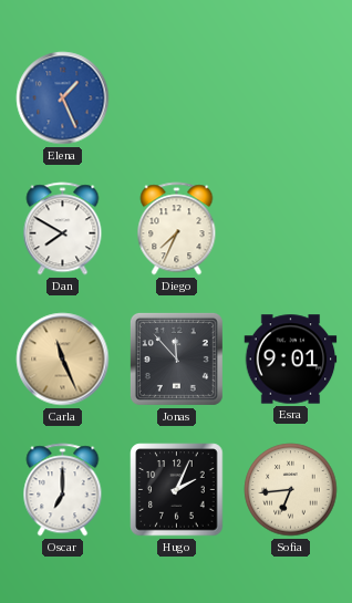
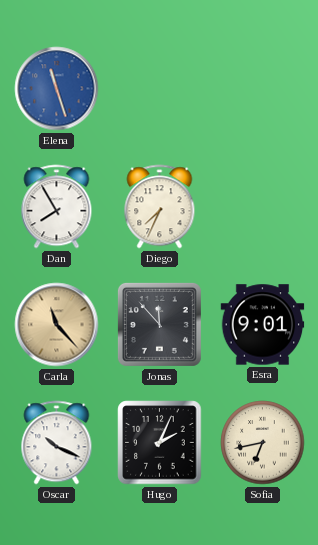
Elena: 1:26 -> 11:27
Dan: 7:50 -> 7:55
Carla: 11:26 -> 11:23
Oscar: 7:00 -> 10:19
Sofia: 6:44 -> 6:43
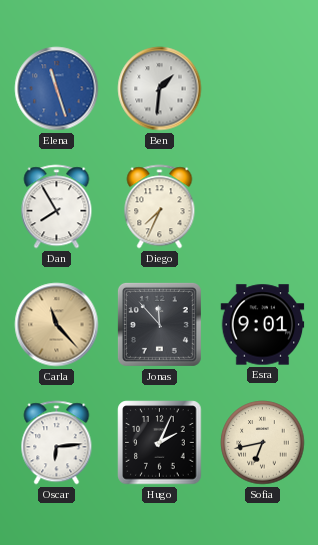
Ben: none -> 1:31
Oscar: 10:19 -> 6:14
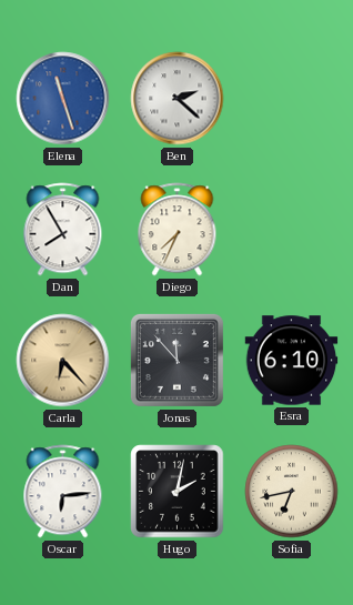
Ben: 1:31 -> 2:22
Carla: 11:23 -> 6:23
Esra: 9:01 -> 6:10
Hugo: 2:04 -> 2:02
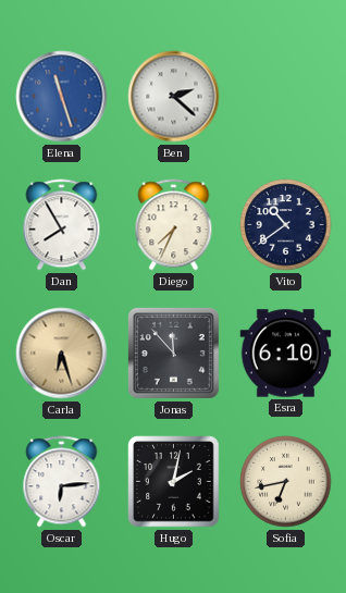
Vito: none -> 10:39
Carla: 6:23 -> 6:27
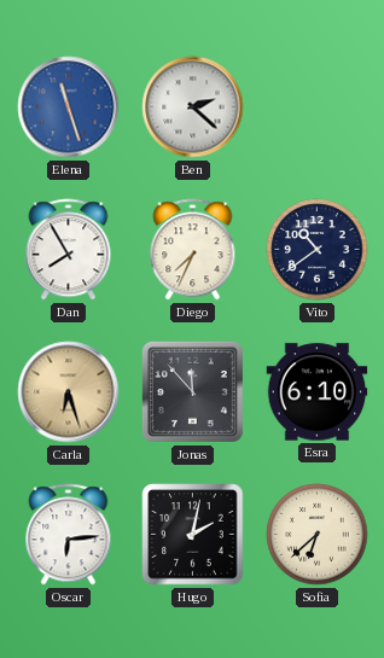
Sofia: 6:43 -> 6:38
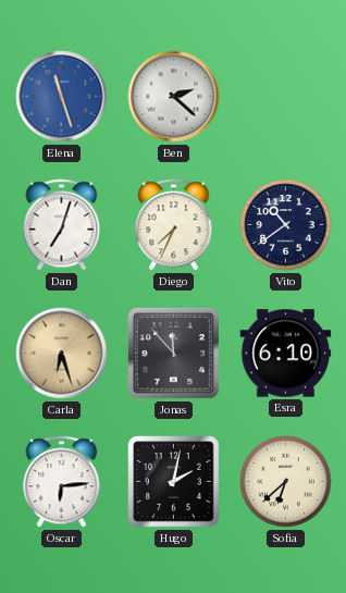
Dan: 7:55 -> 7:03
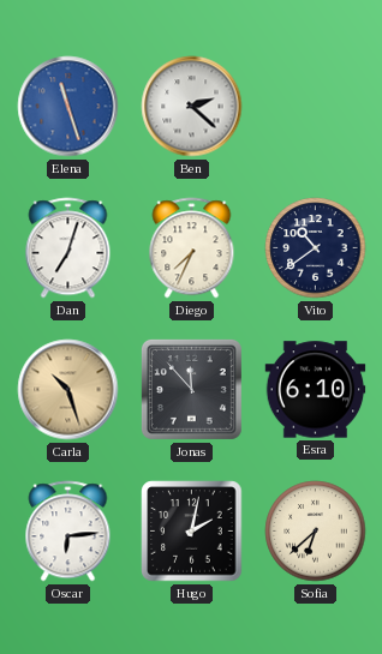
Carla: 6:27 -> 10:27
